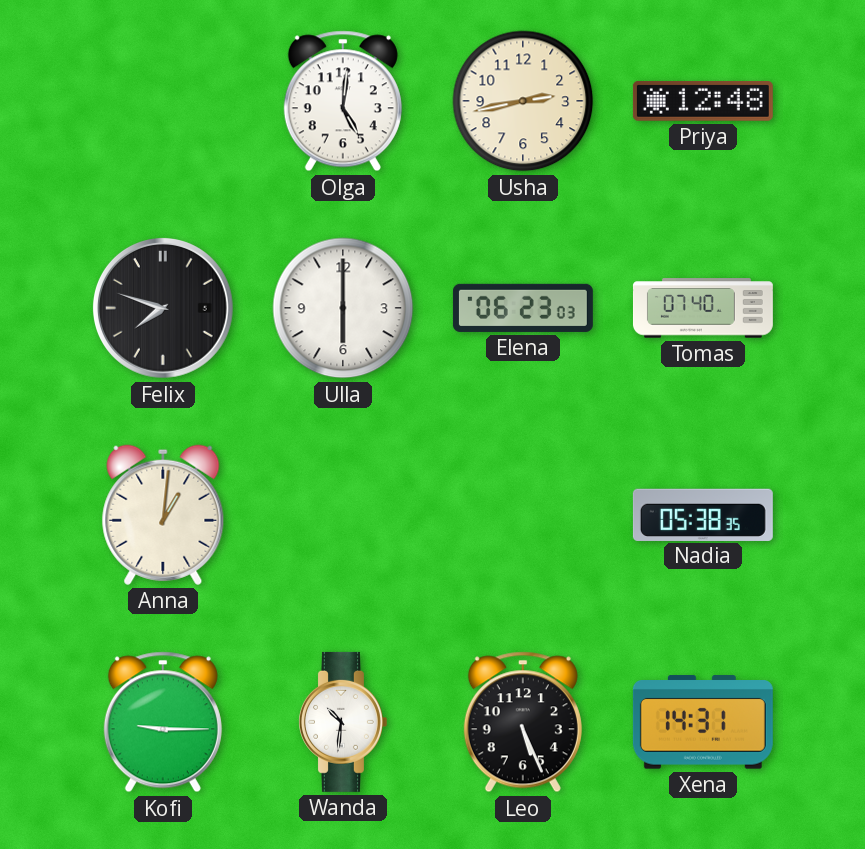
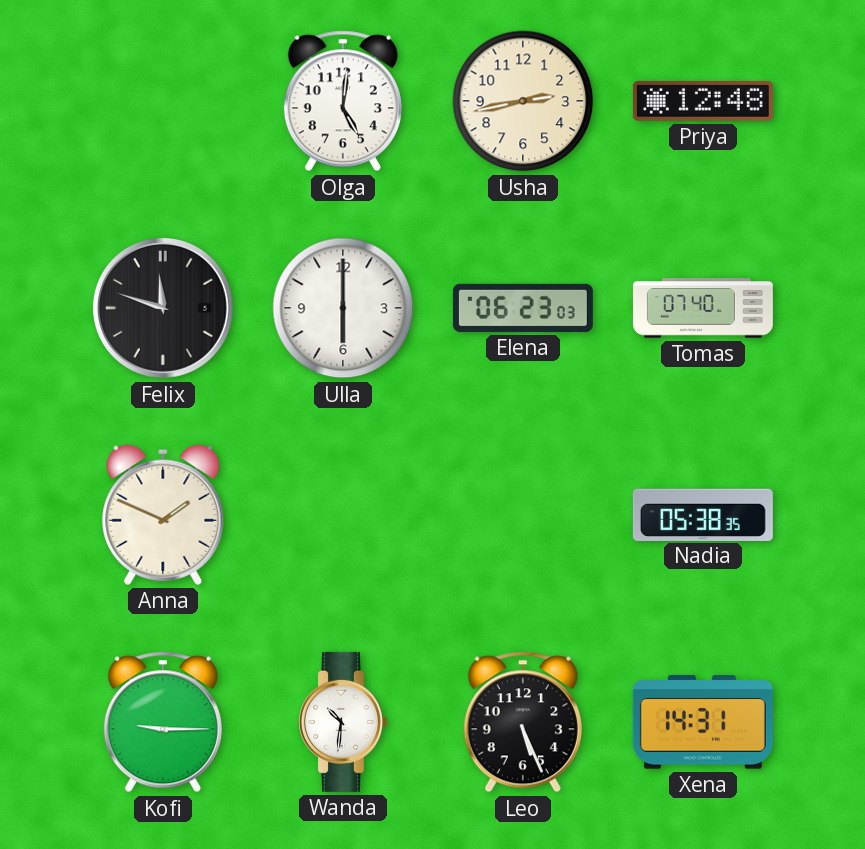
Felix: 7:48 -> 11:48
Anna: 1:01 -> 1:49
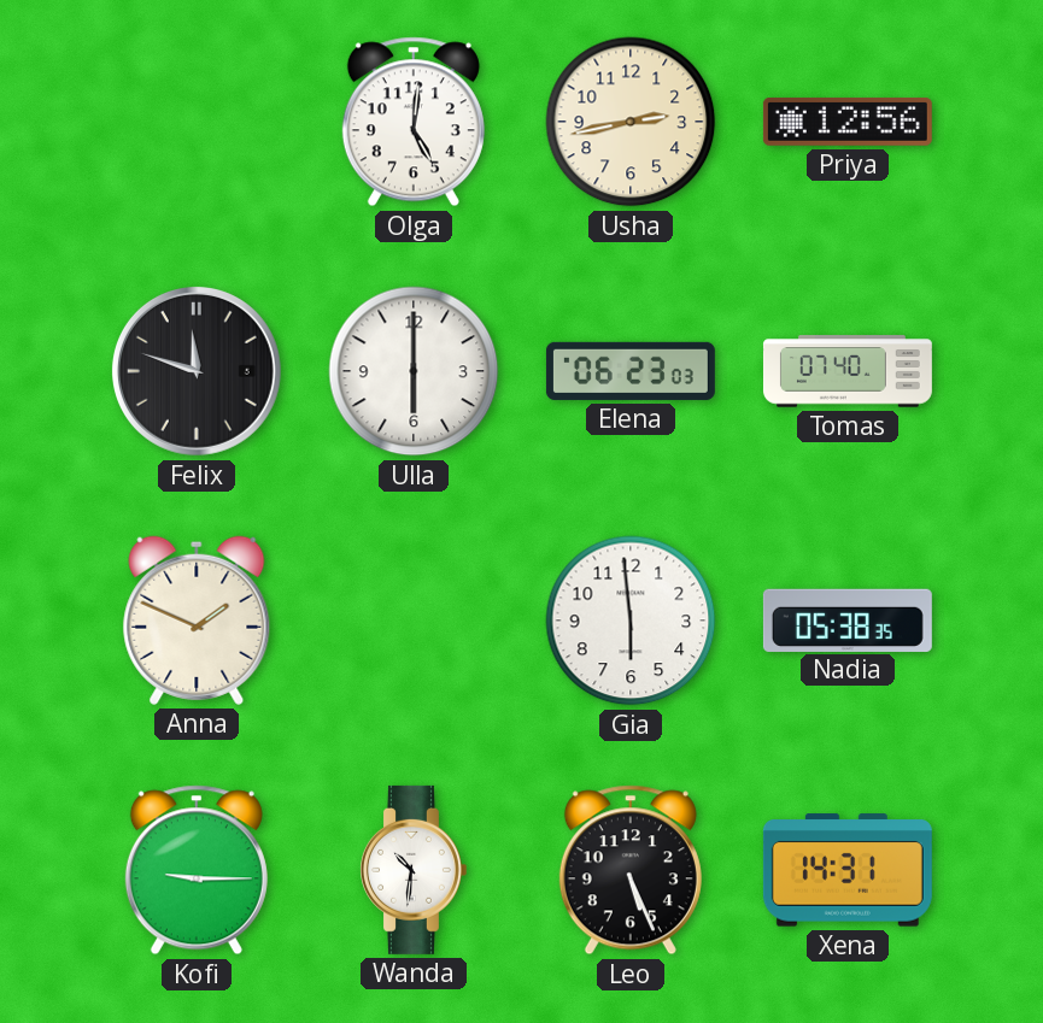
Priya: 12:48 -> 12:56
Gia: none -> 5:59
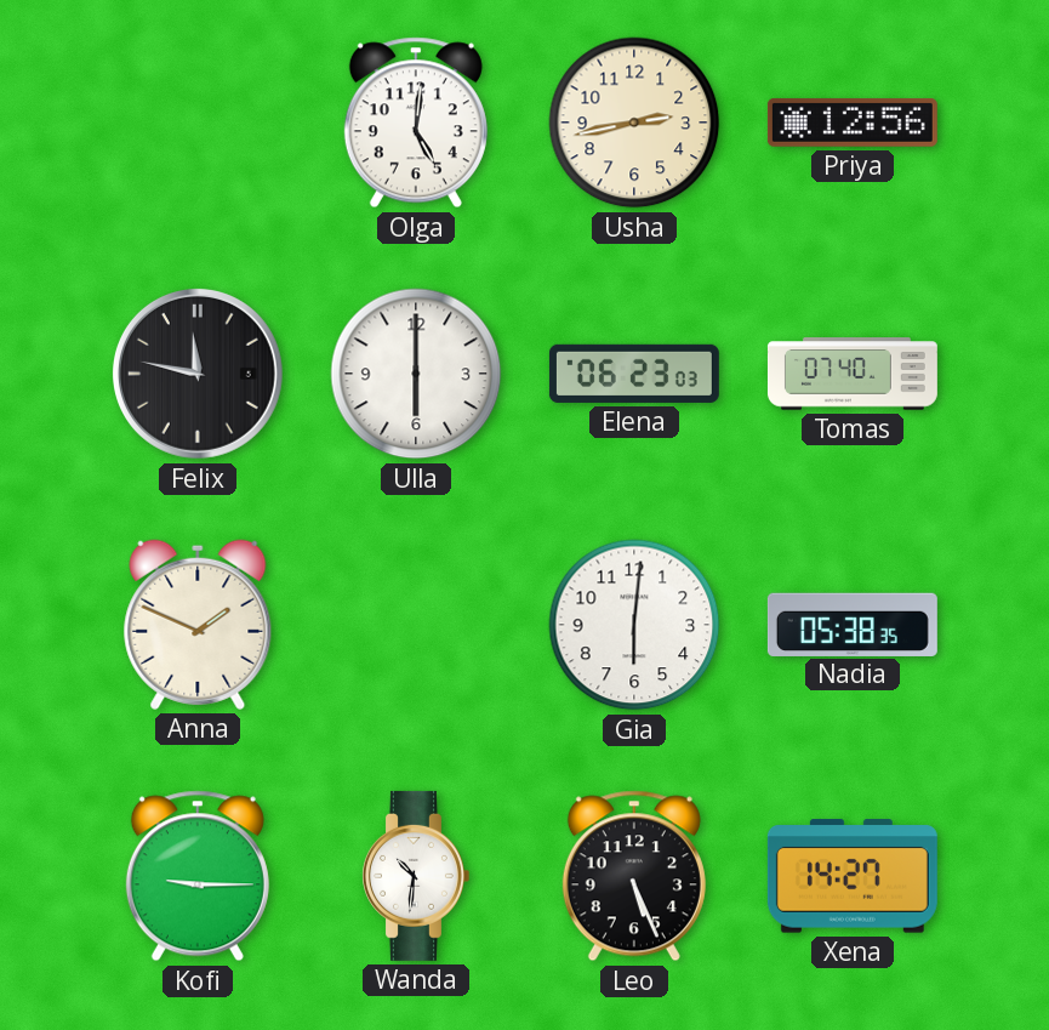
Felix: 11:48 -> 11:47
Gia: 5:59 -> 6:01
Xena: 14:31 -> 14:27
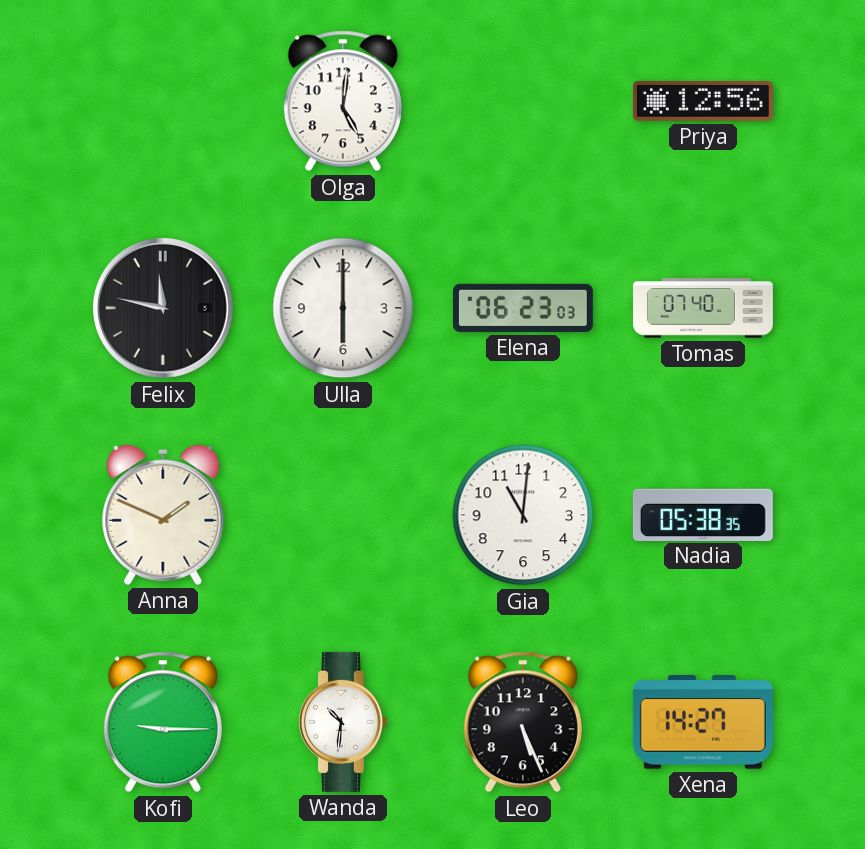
Usha: 2:43 -> none
Gia: 6:01 -> 11:01
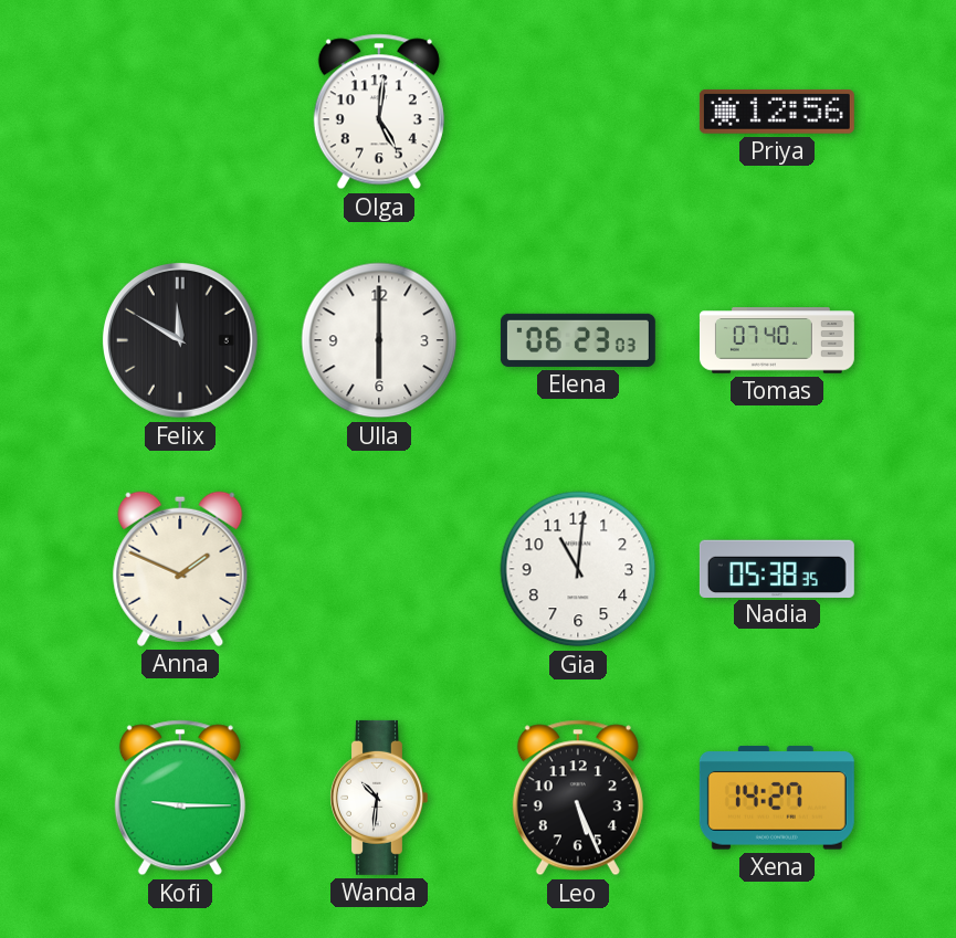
Felix: 11:47 -> 11:50
